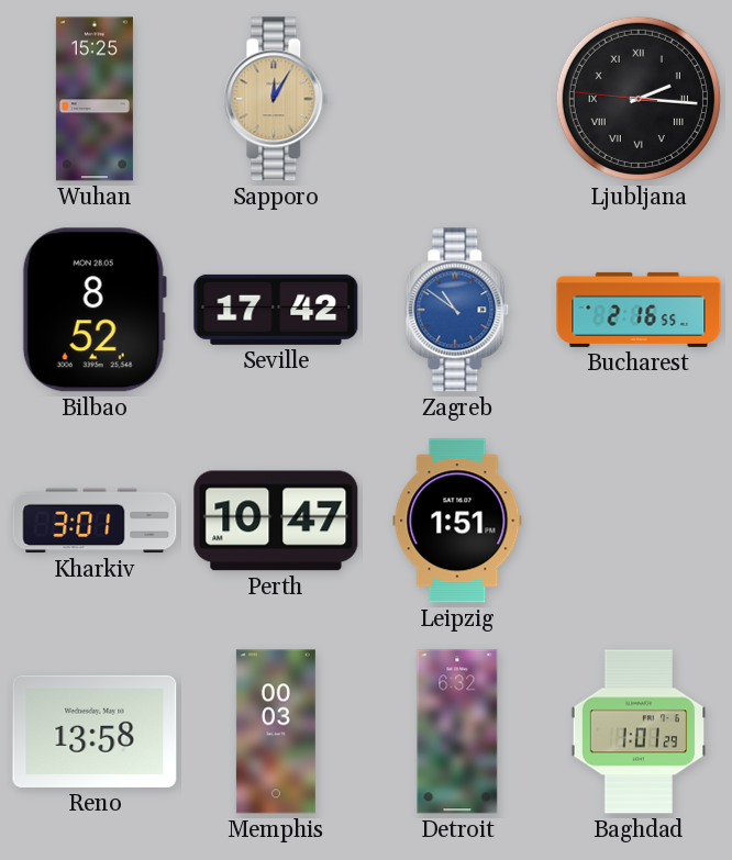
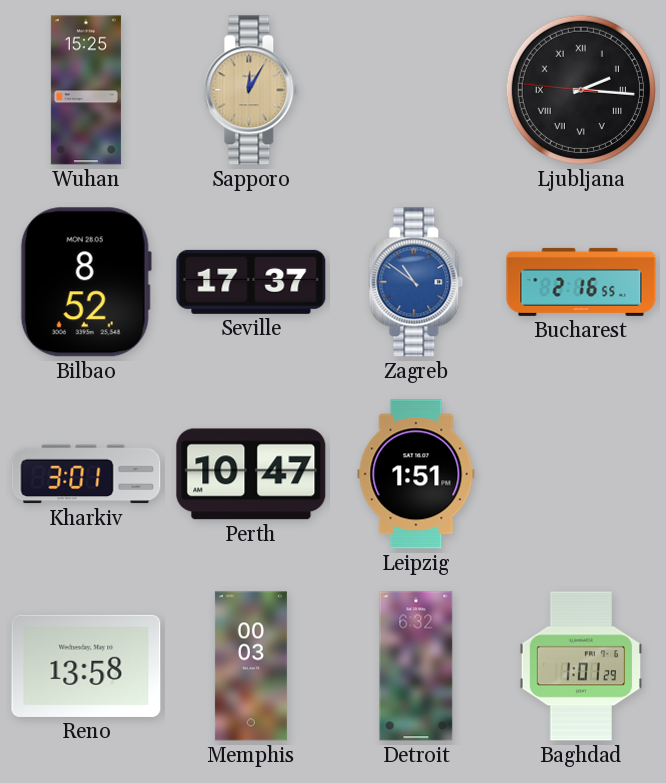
Seville: 17:42 -> 17:37
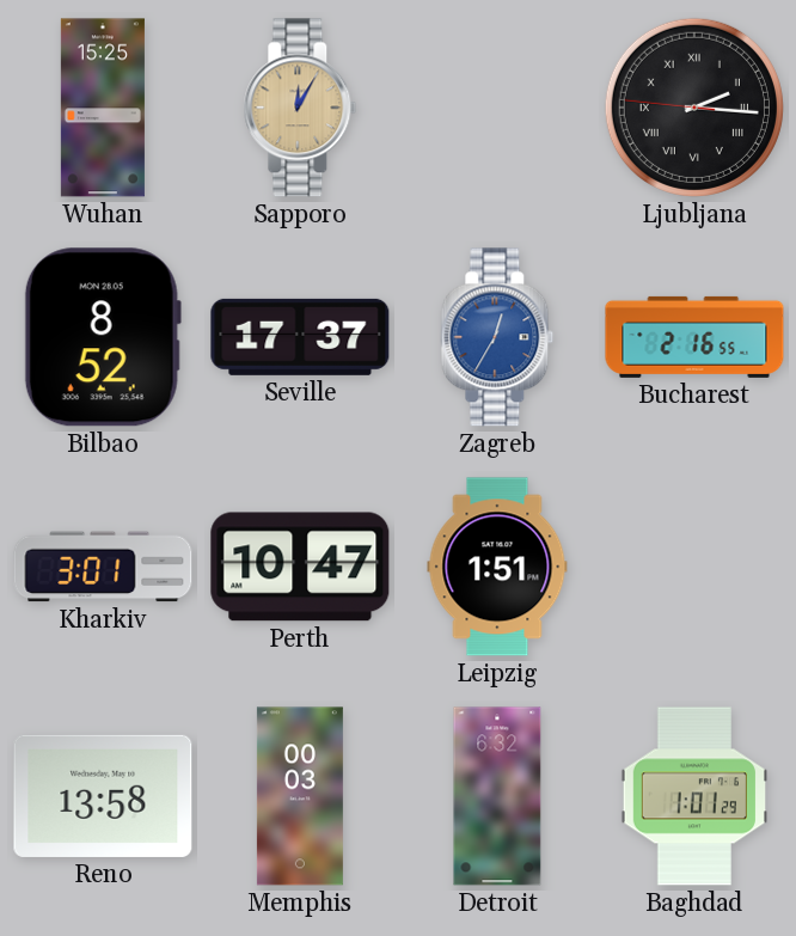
Zagreb: 10:51 -> 12:35
